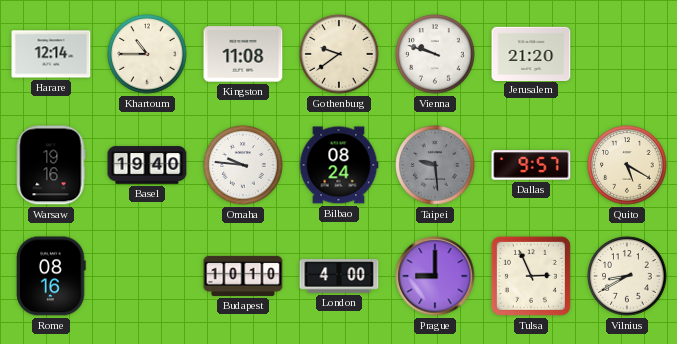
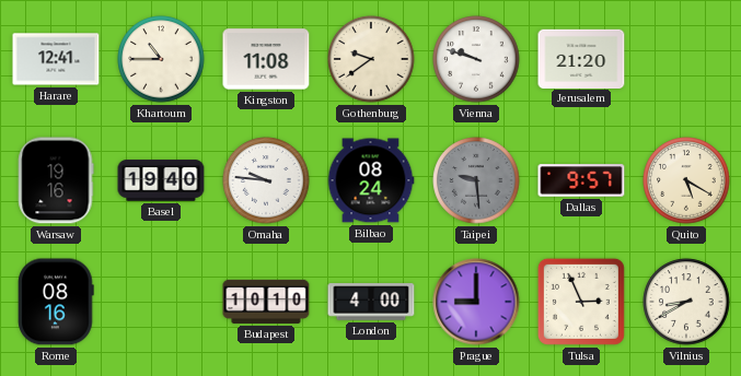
Harare: 12:14 -> 12:41
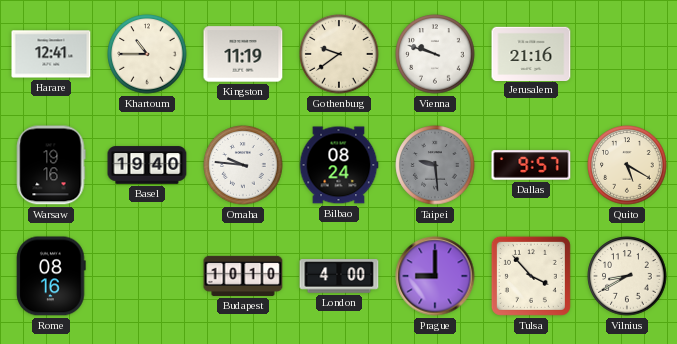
Kingston: 11:08 -> 11:19
Jerusalem: 21:20 -> 21:16
Tulsa: 2:56 -> 3:53
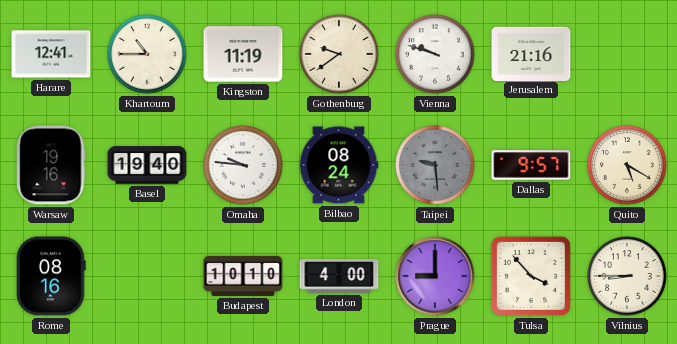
Vilnius: 8:40 -> 8:45
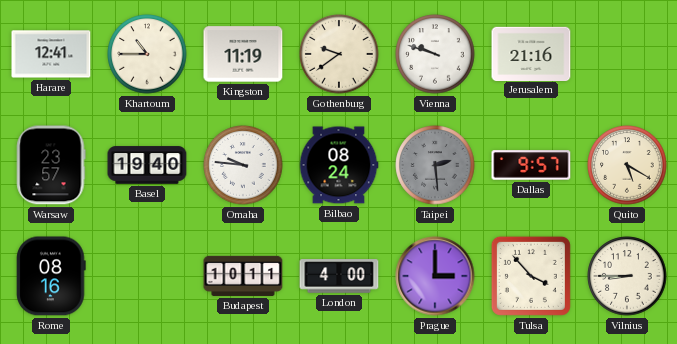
Warsaw: 19:16 -> 23:57
Taipei: 9:29 -> 2:29
Budapest: 10:10 -> 10:11
Prague: 9:00 -> 3:00
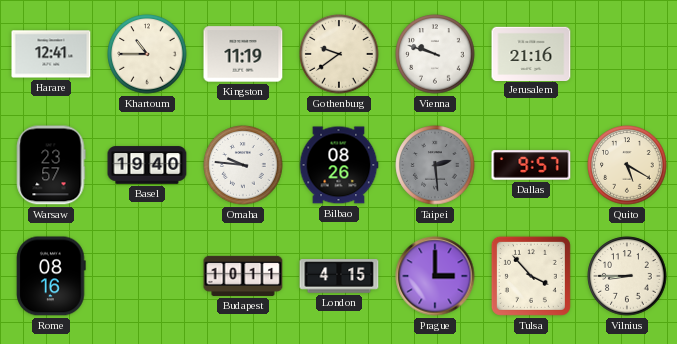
Bilbao: 08:24 -> 08:26
London: 4:00 -> 4:15
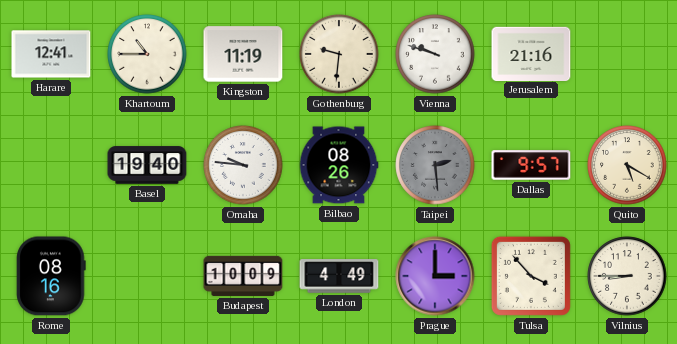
Gothenburg: 9:39 -> 9:31
Warsaw: 23:57 -> none
Budapest: 10:11 -> 10:09
London: 4:15 -> 4:49
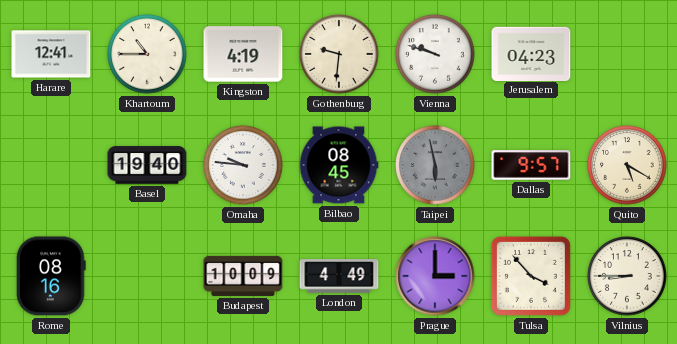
Kingston: 11:19 -> 4:19
Jerusalem: 21:16 -> 04:23
Bilbao: 08:26 -> 08:45
Taipei: 2:29 -> 5:58
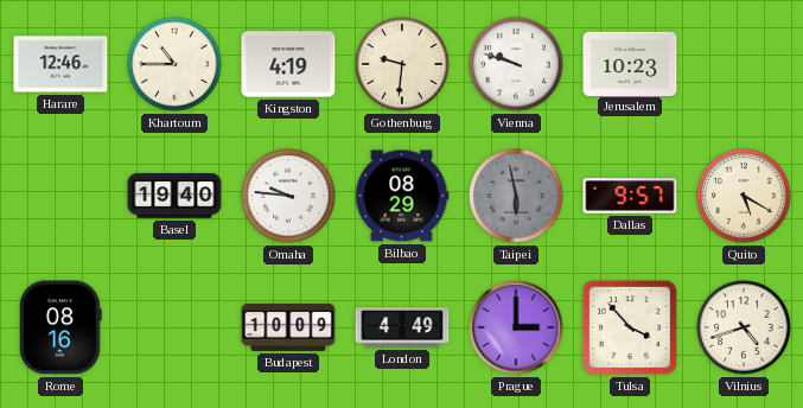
Harare: 12:41 -> 12:46
Jerusalem: 04:23 -> 10:23
Bilbao: 08:45 -> 08:29
Vilnius: 8:45 -> 4:42
